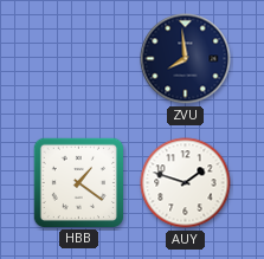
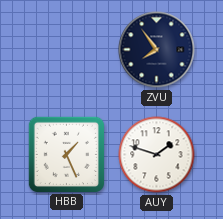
ZVU: 7:59 -> 7:54
HBB: 1:21 -> 1:26
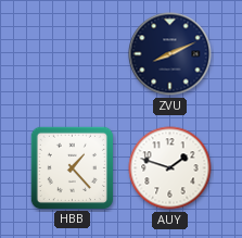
ZVU: 7:54 -> 8:11
HBB: 1:26 -> 1:23
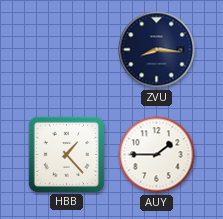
ZVU: 8:11 -> 8:16
AUY: 1:48 -> 1:45
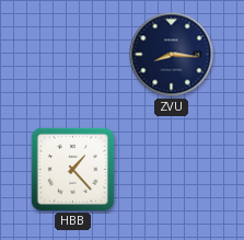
AUY: 1:45 -> none
